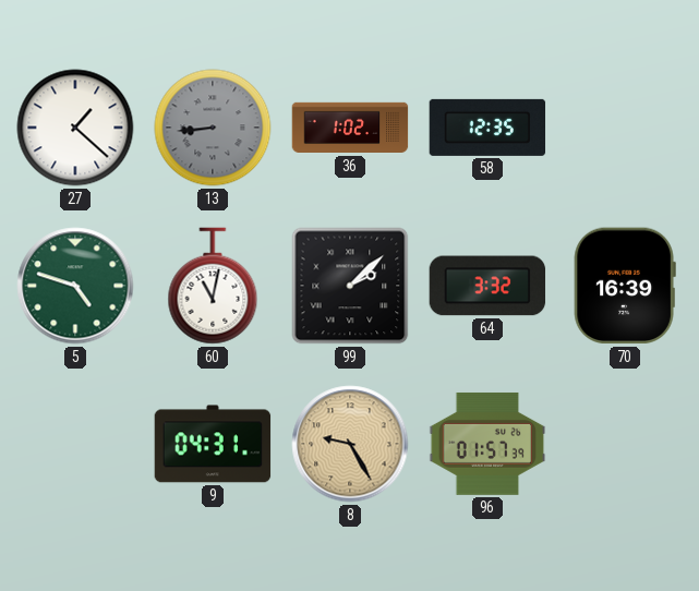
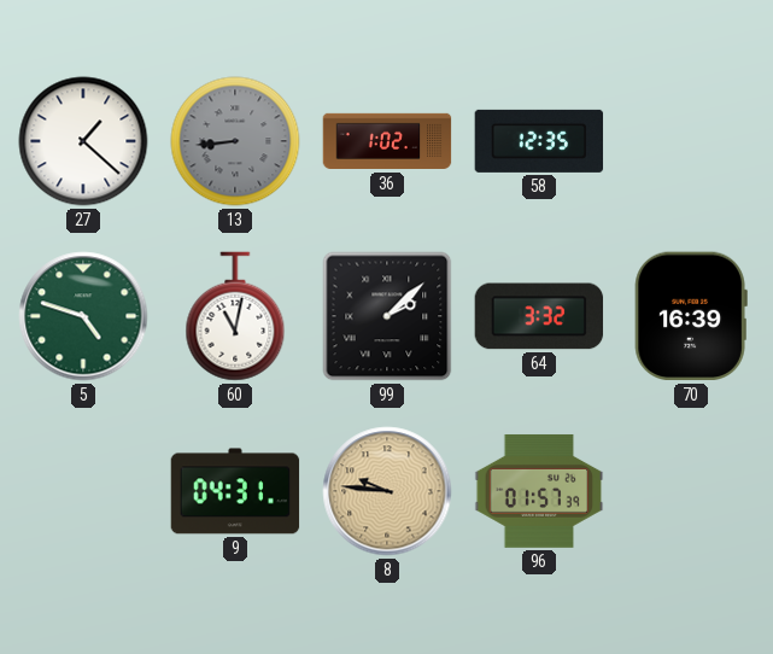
8: 9:25 -> 9:46
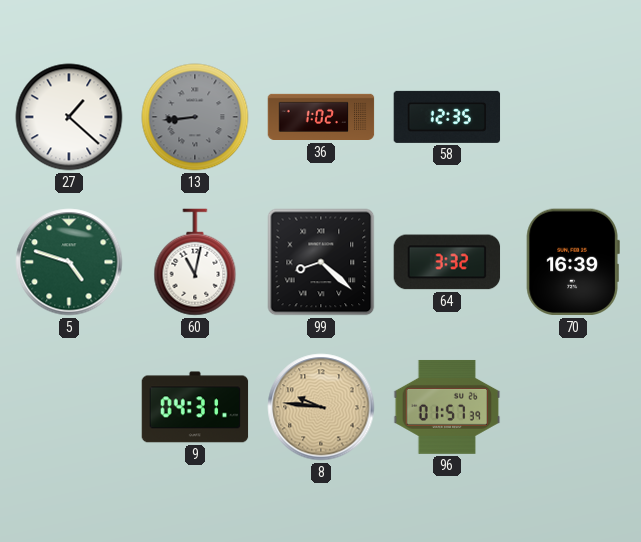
99: 2:08 -> 8:22
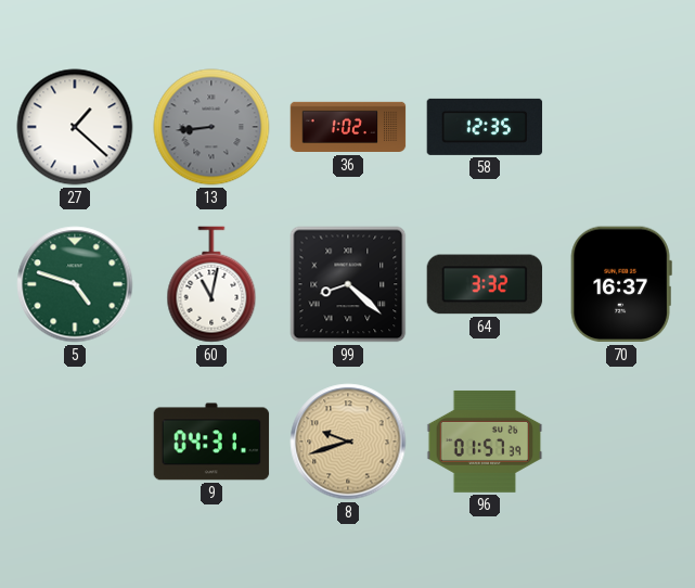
70: 16:39 -> 16:37
8: 9:46 -> 9:42
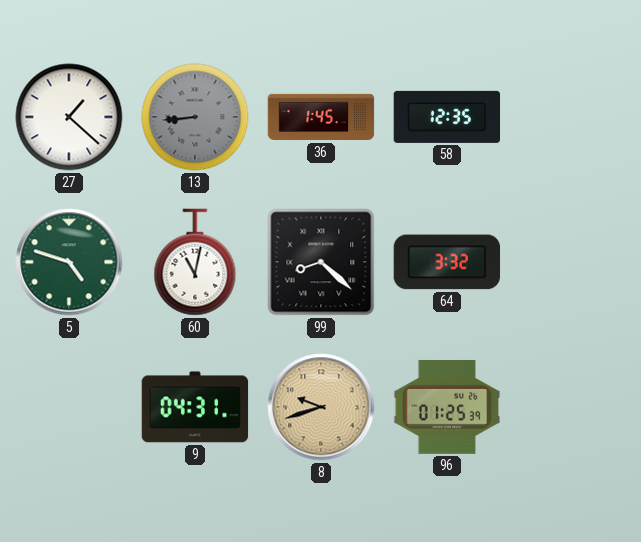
36: 1:02 -> 1:45
70: 16:37 -> none
96: 01:57 -> 01:25
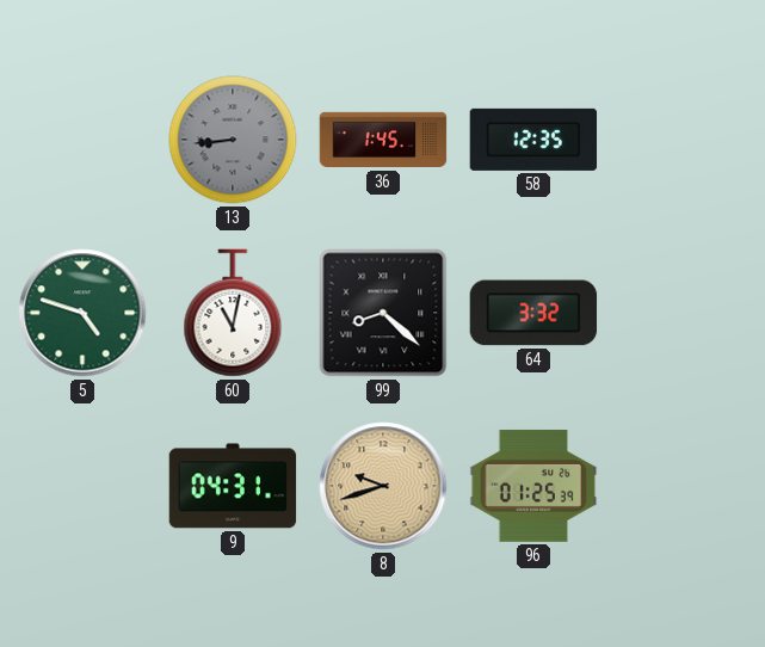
27: 1:22 -> none
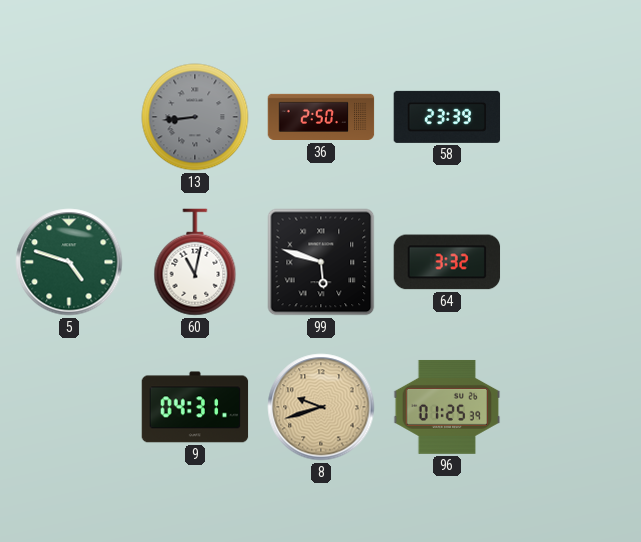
36: 1:45 -> 2:50
58: 12:35 -> 23:39
99: 8:22 -> 5:48
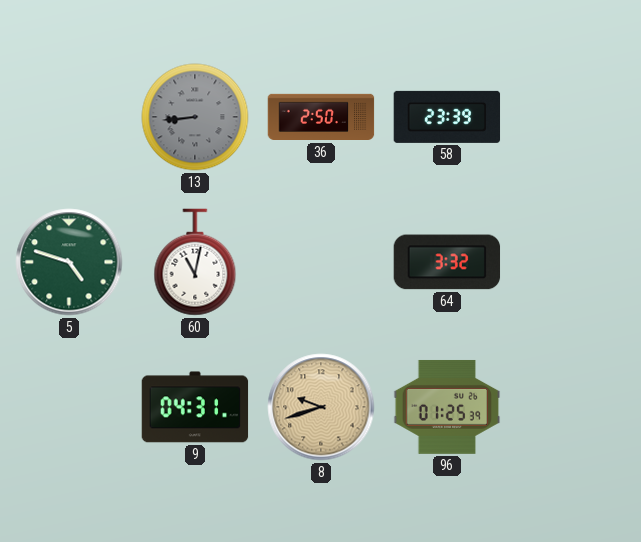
99: 5:48 -> none
